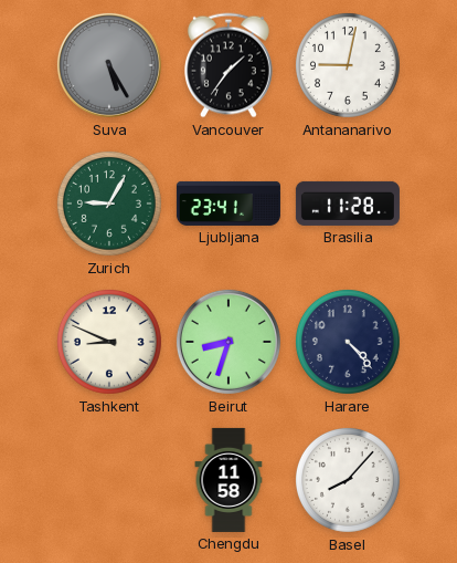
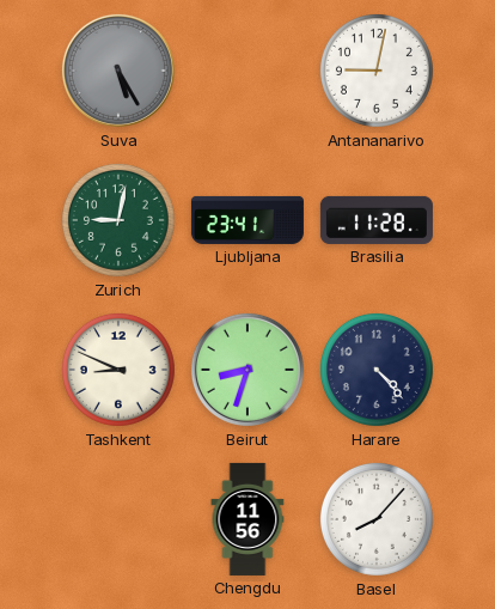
Vancouver: 1:36 -> none
Zurich: 9:05 -> 9:02
Chengdu: 11:58 -> 11:56
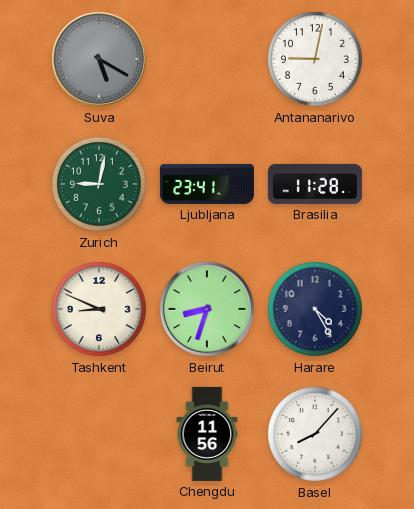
Suva: 5:25 -> 5:20
Harare: 4:23 -> 4:25
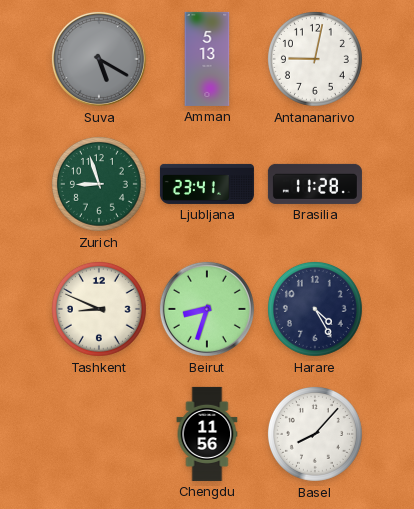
Amman: none -> 5:13
Zurich: 9:02 -> 8:57
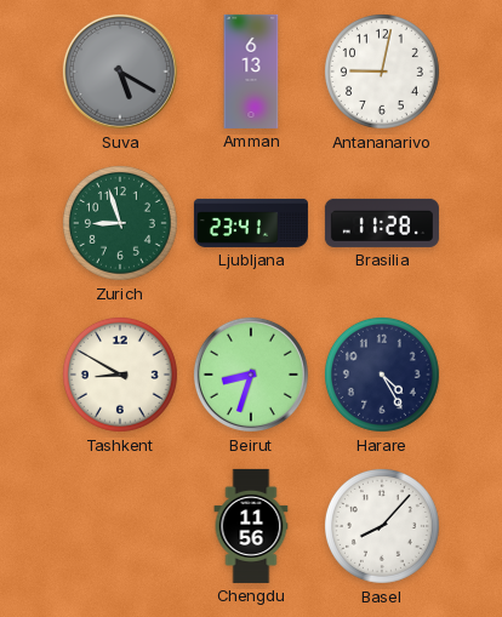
Amman: 5:13 -> 6:13
Tashkent: 8:49 -> 8:50
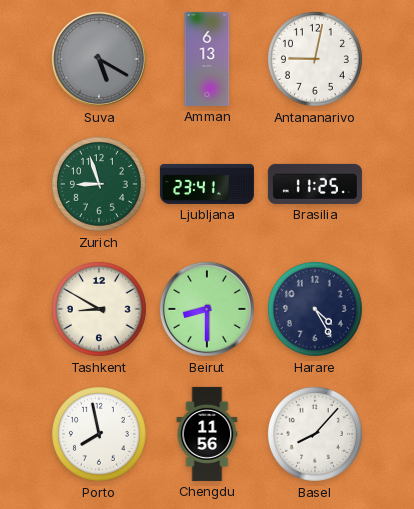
Brasilia: 11:28 -> 11:25
Beirut: 8:33 -> 8:30
Porto: none -> 7:58
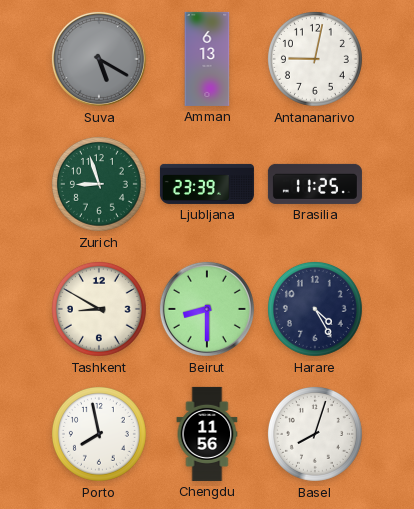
Ljubljana: 23:41 -> 23:39
Basel: 8:07 -> 8:03
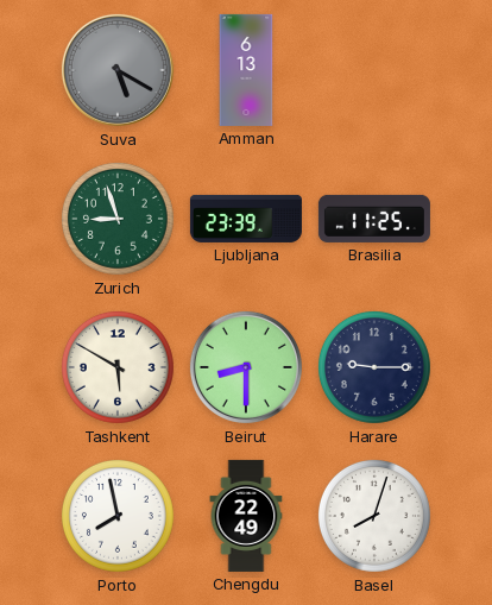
Antananarivo: 9:02 -> none
Tashkent: 8:50 -> 5:50
Harare: 4:25 -> 9:15
Chengdu: 11:56 -> 22:49
